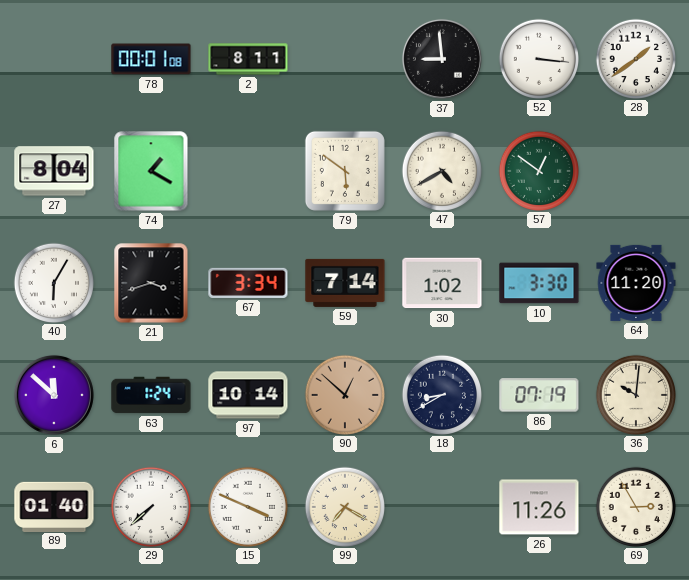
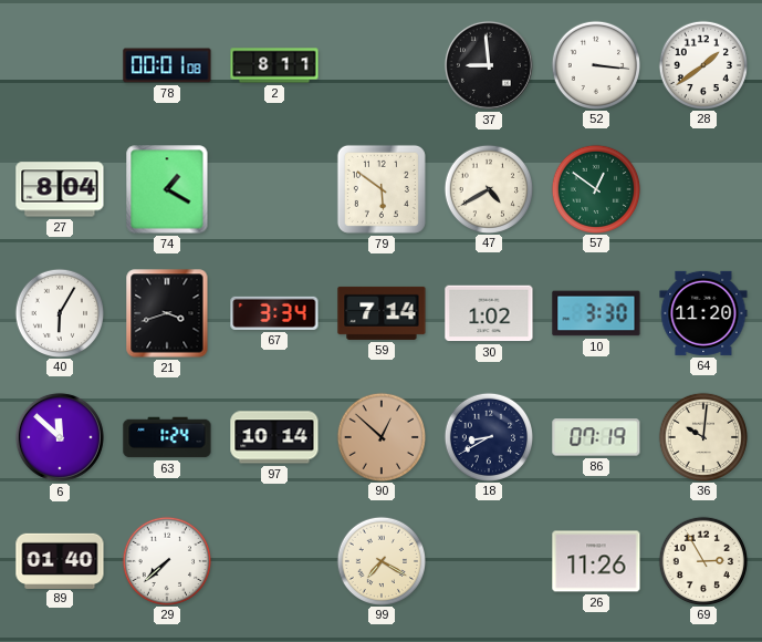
15: 3:49 -> none
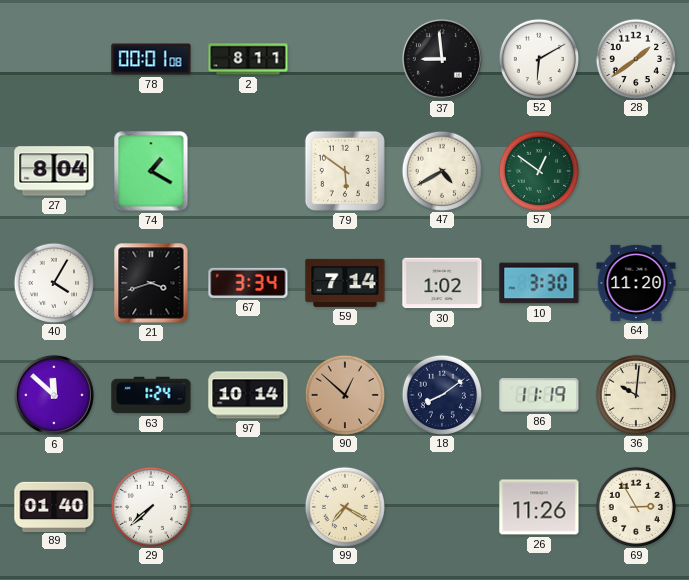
52: 3:16 -> 6:10
40: 6:05 -> 4:05
18: 8:40 -> 8:09
86: 07:19 -> 11:19
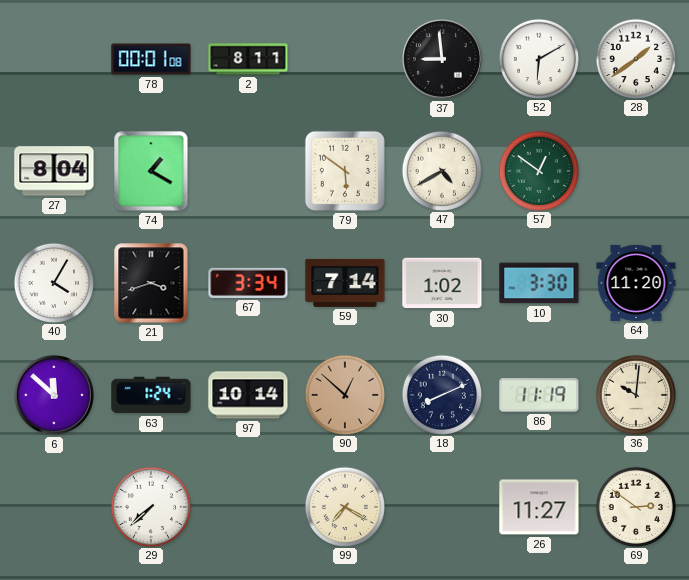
18: 8:09 -> 8:11
89: 01:40 -> none
26: 11:26 -> 11:27
69: 2:55 -> 2:51
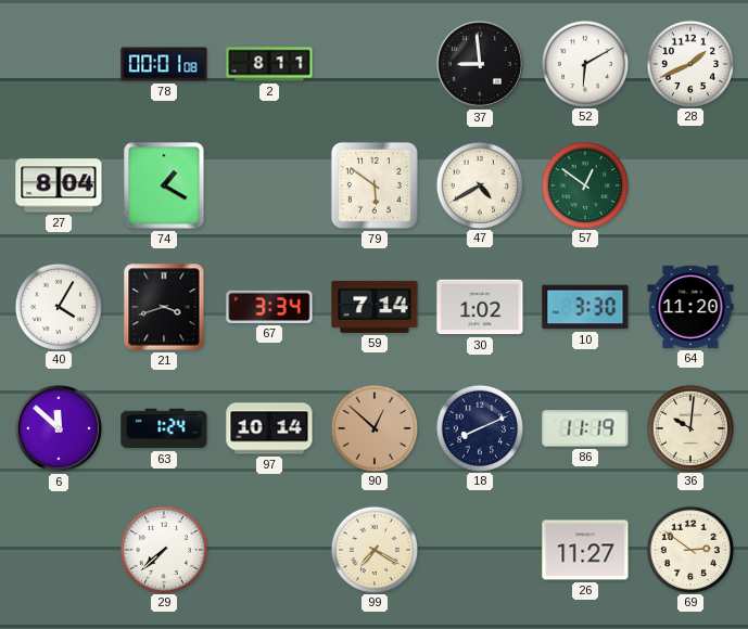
28: 1:39 -> 1:41
